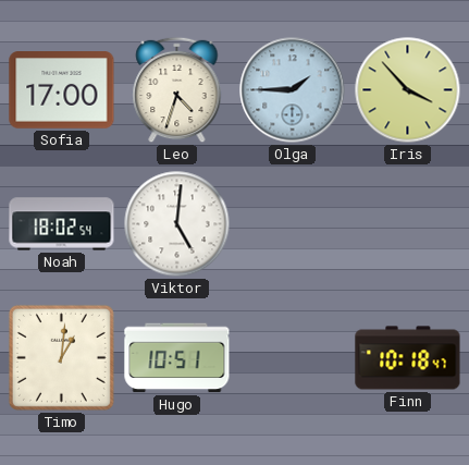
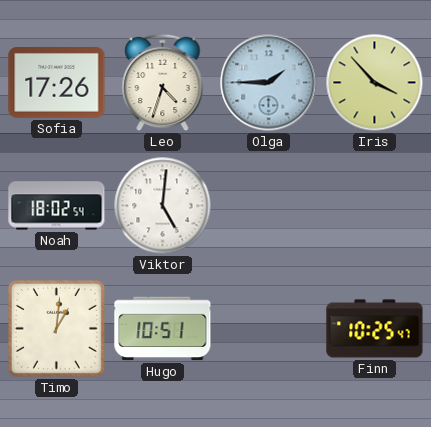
Sofia: 17:00 -> 17:26
Finn: 10:18 -> 10:25
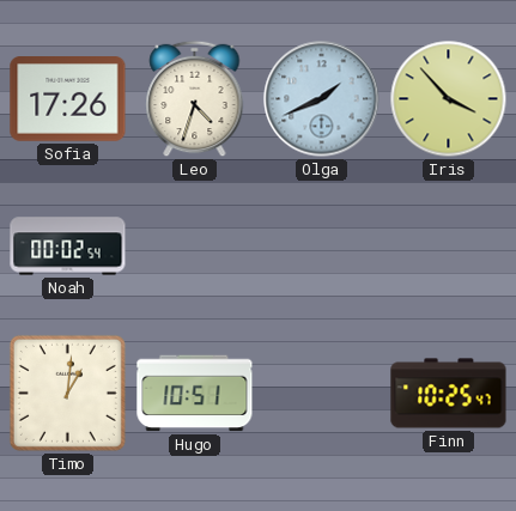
Olga: 1:45 -> 1:41
Noah: 18:02 -> 00:02
Viktor: 5:01 -> none
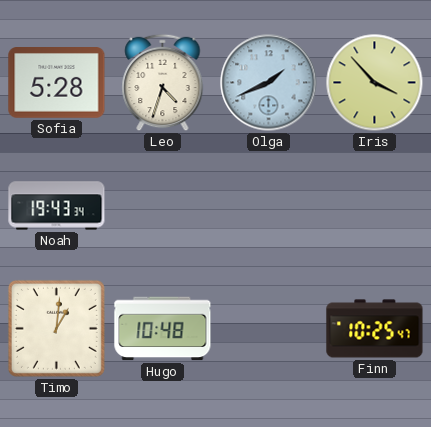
Sofia: 17:26 -> 5:28
Noah: 00:02 -> 19:43
Hugo: 10:51 -> 10:48
